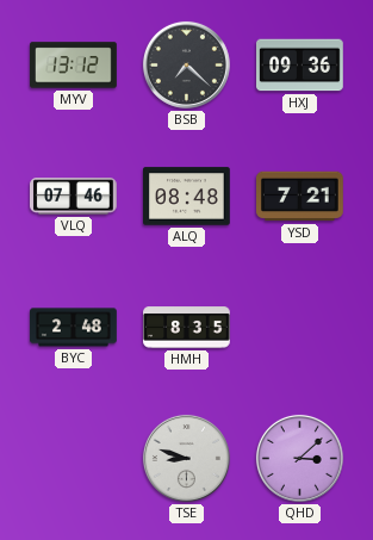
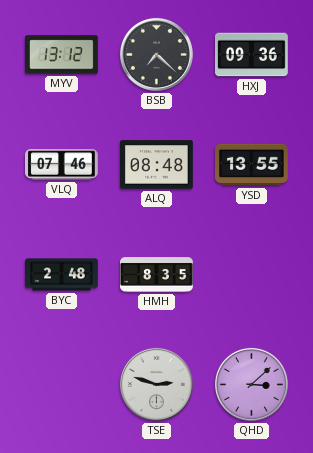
YSD: 7:21 -> 13:55
TSE: 8:48 -> 2:48
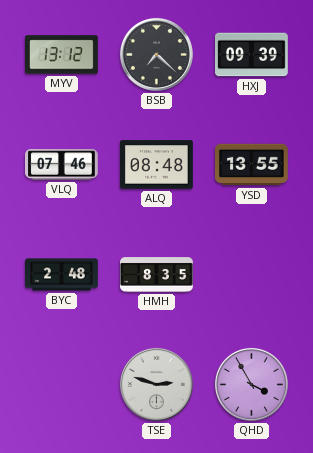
HXJ: 09:36 -> 09:39
QHD: 3:08 -> 3:55
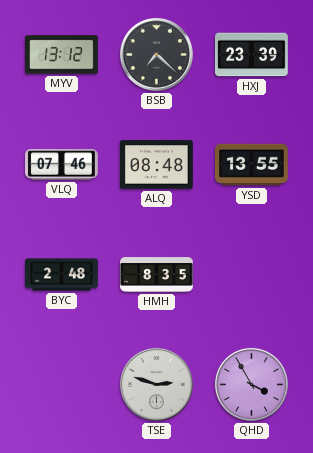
HXJ: 09:39 -> 23:39
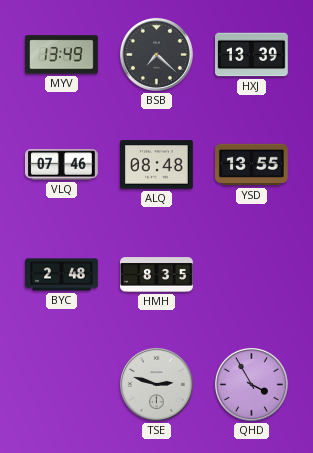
MYV: 13:12 -> 13:49
HXJ: 23:39 -> 13:39
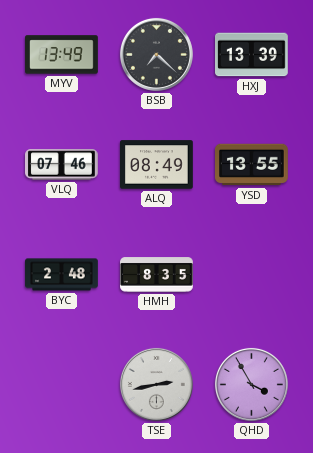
ALQ: 08:48 -> 08:49
TSE: 2:48 -> 2:43
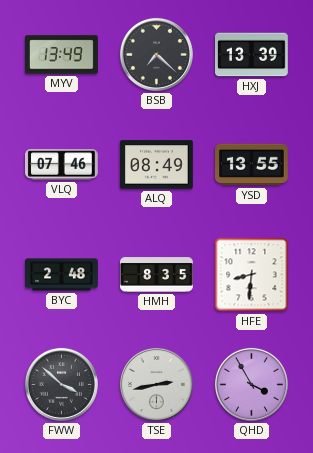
HFE: none -> 8:31
FWW: none -> 3:52
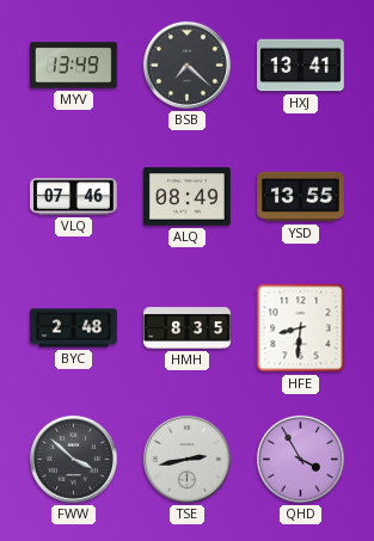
HXJ: 13:39 -> 13:41
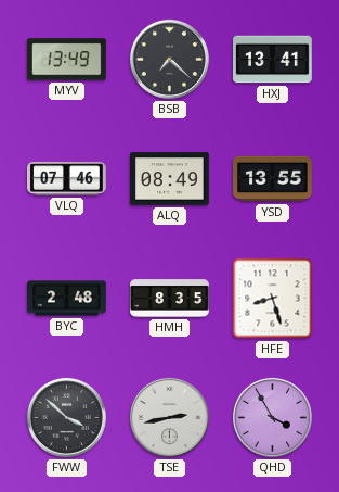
HFE: 8:31 -> 8:27
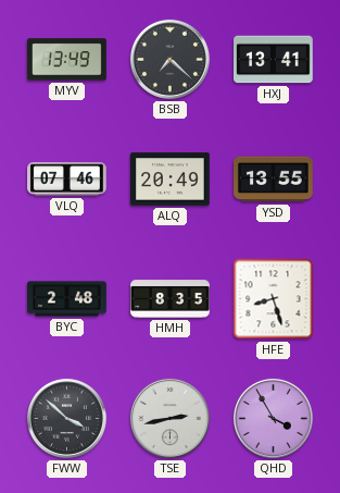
ALQ: 08:49 -> 20:49
